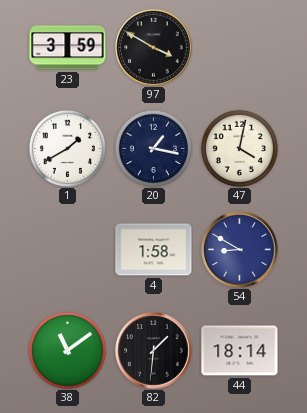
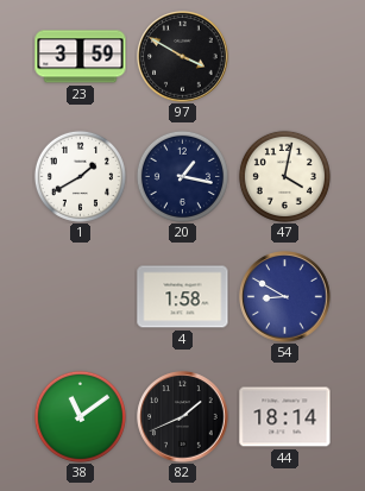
82: 1:31 -> 1:41
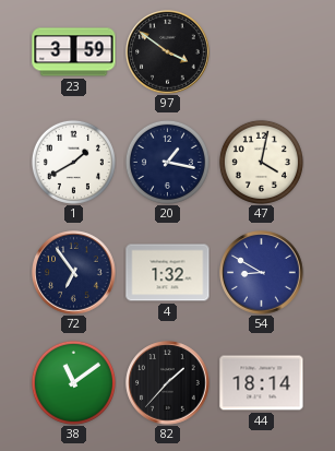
97: 3:50 -> 3:51
72: none -> 6:54
4: 1:58 -> 1:32
82: 1:41 -> 1:37
